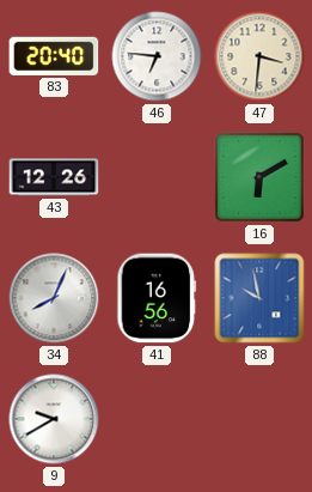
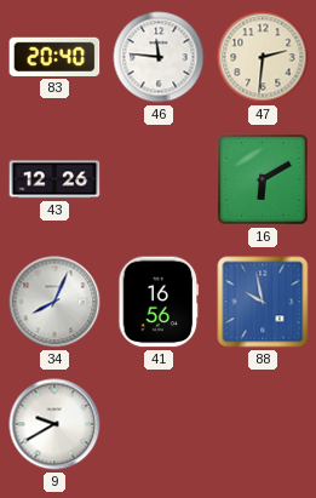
46: 6:46 -> 11:46
47: 3:31 -> 2:31
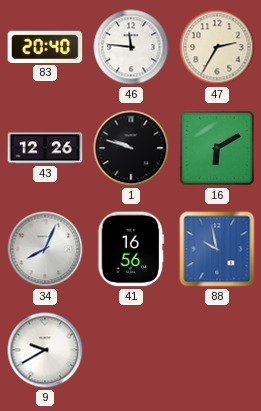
47: 2:31 -> 2:35
1: none -> 9:48
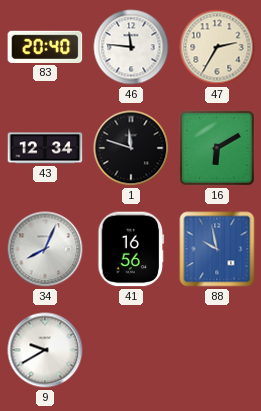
43: 12:26 -> 12:34
1: 9:48 -> 11:48
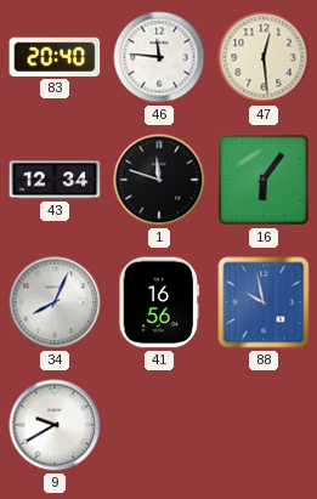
47: 2:35 -> 12:29
16: 6:10 -> 6:06
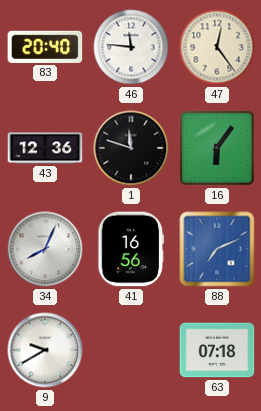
47: 12:29 -> 12:24
43: 12:34 -> 12:36
88: 9:58 -> 7:11
63: none -> 07:18
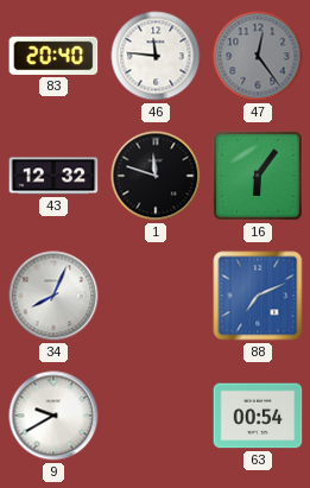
47 dial: cream -> grey
43: 12:36 -> 12:32
41: 16:56 -> none
63: 07:18 -> 00:54
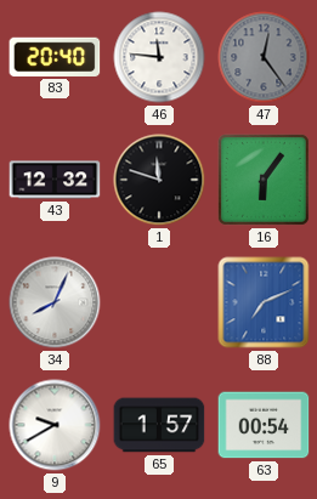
65: none -> 1:57
